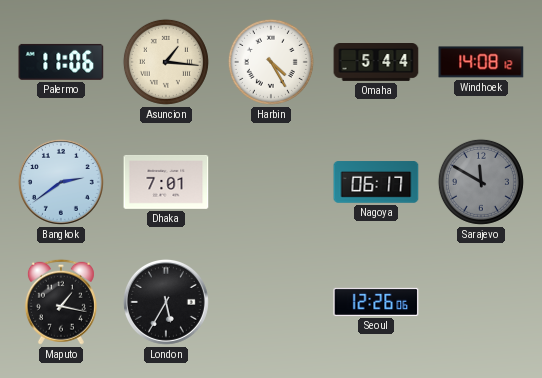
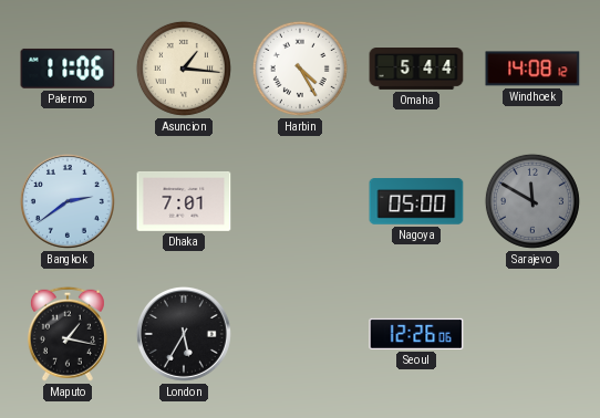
Nagoya: 06:17 -> 05:00
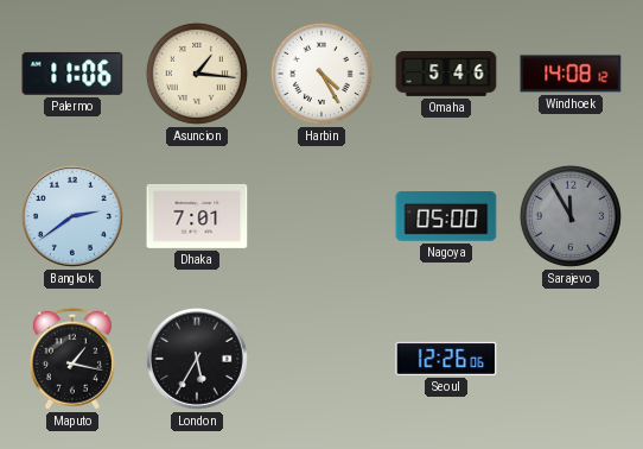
Omaha: 5:44 -> 5:46
Sarajevo: 11:50 -> 11:55
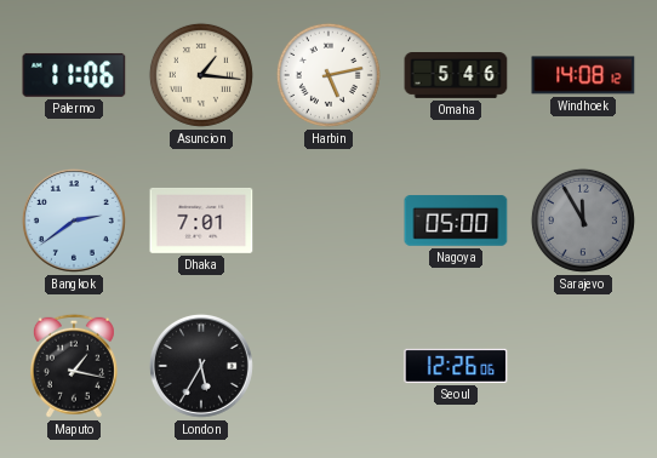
Harbin: 4:25 -> 5:13
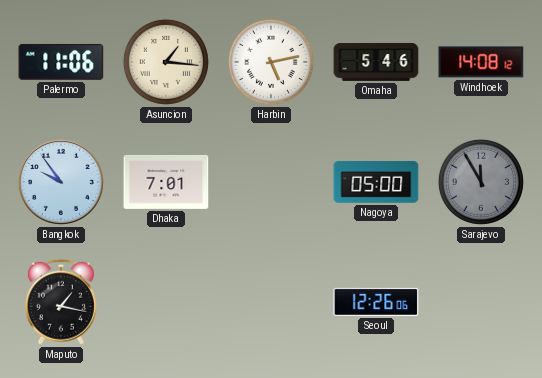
Bangkok: 2:39 -> 9:54
London: 5:35 -> none
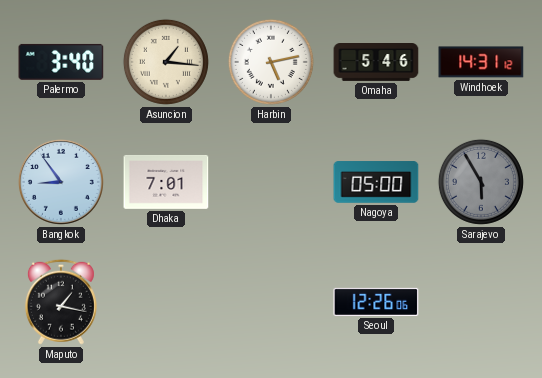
Palermo: 11:06 -> 3:40
Windhoek: 14:08 -> 14:31
Bangkok: 9:54 -> 8:54
Sarajevo: 11:55 -> 5:55
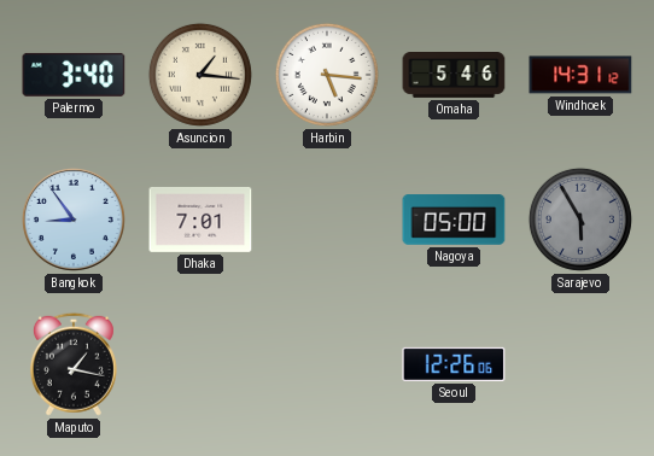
Harbin: 5:13 -> 5:16
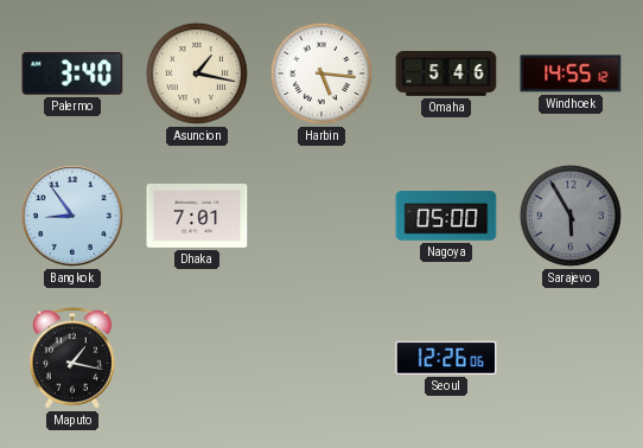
Asuncion: 1:16 -> 1:17
Windhoek: 14:31 -> 14:55
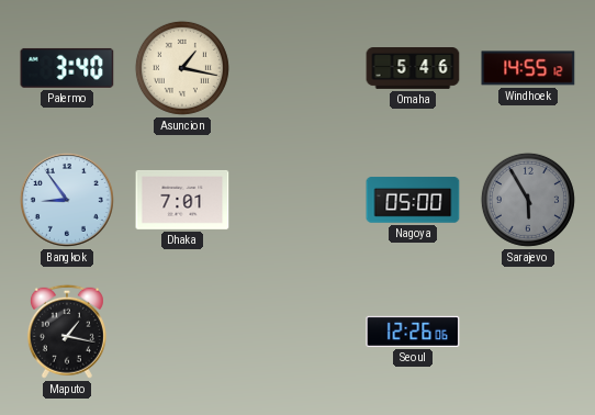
Harbin: 5:16 -> none
